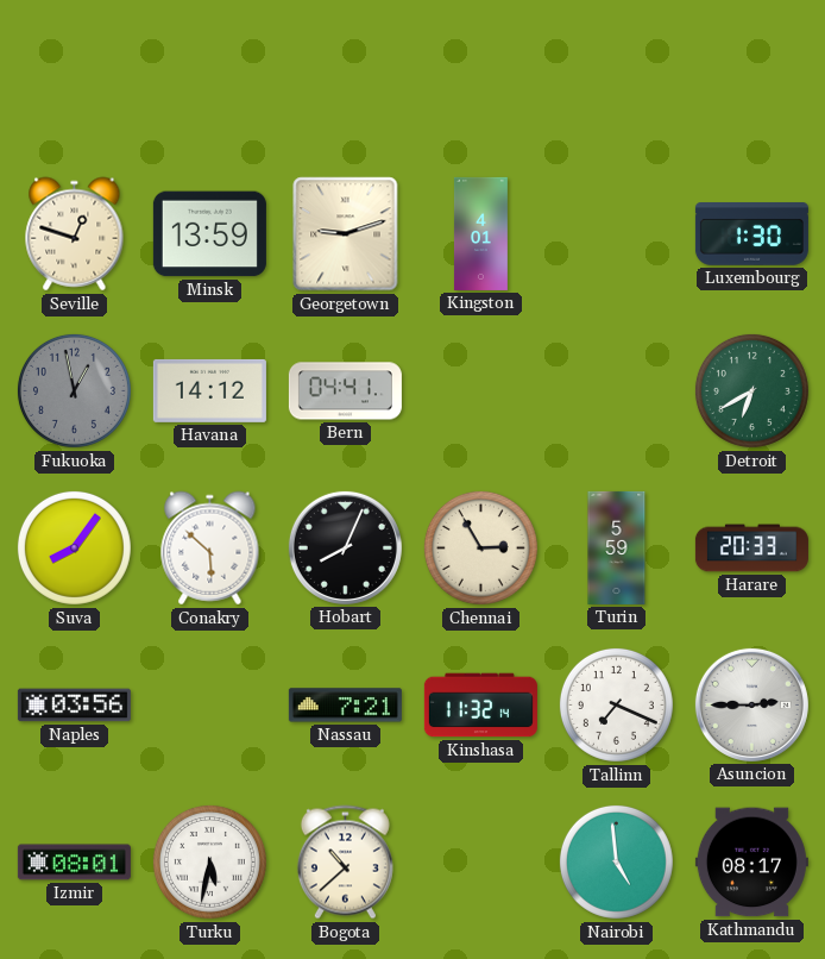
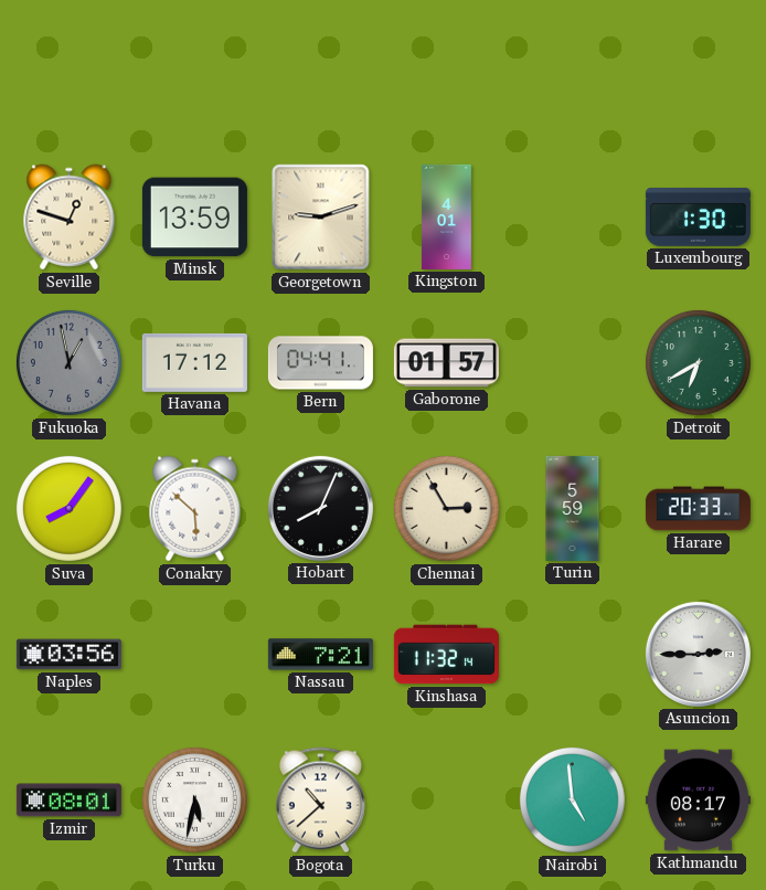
Havana: 14:12 -> 17:12
Gaborone: none -> 01:57
Tallinn: 7:19 -> none
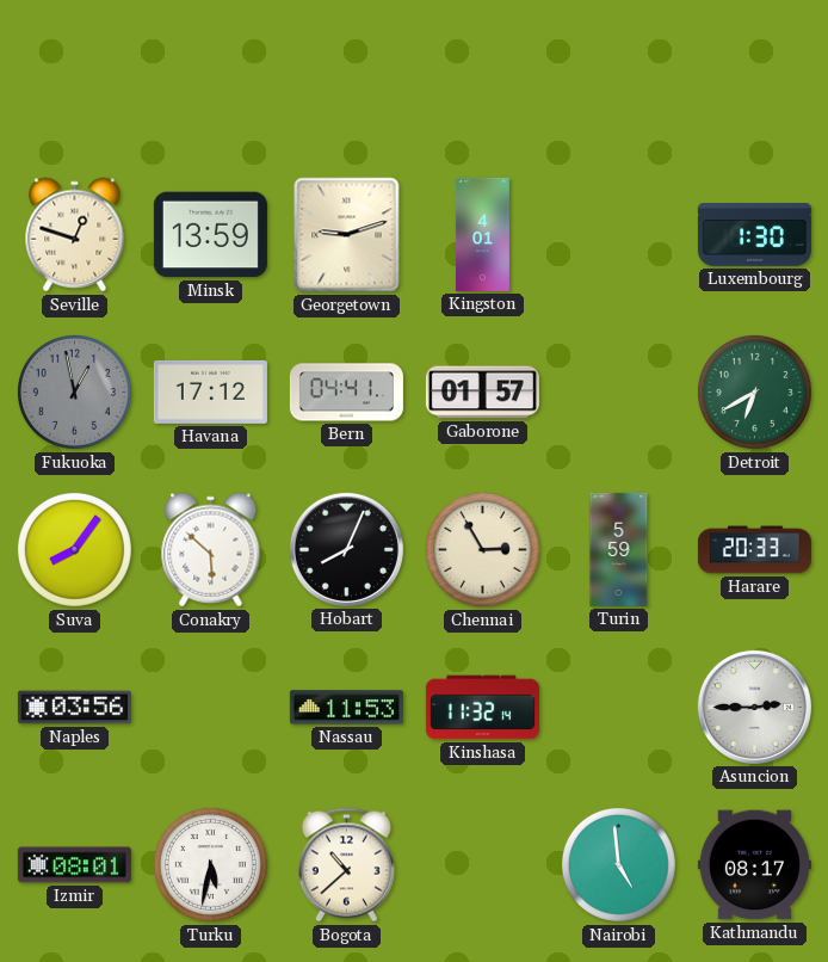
Nassau: 7:21 -> 11:53
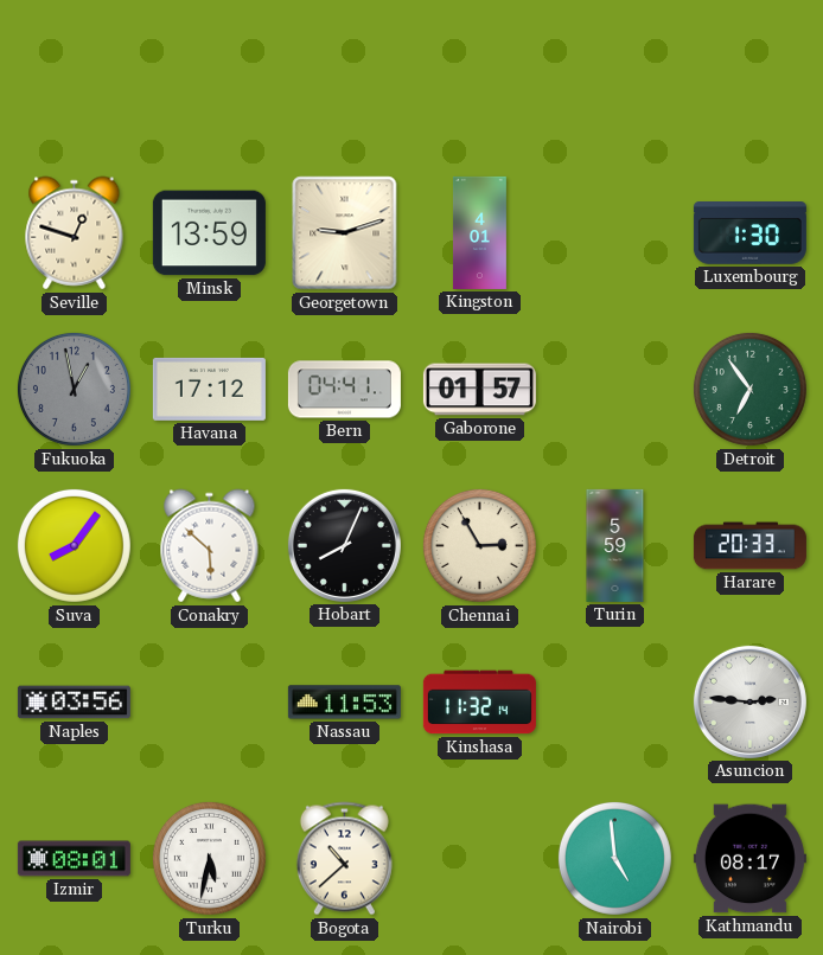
Detroit: 6:40 -> 6:54
Asuncion: 2:45 -> 2:46
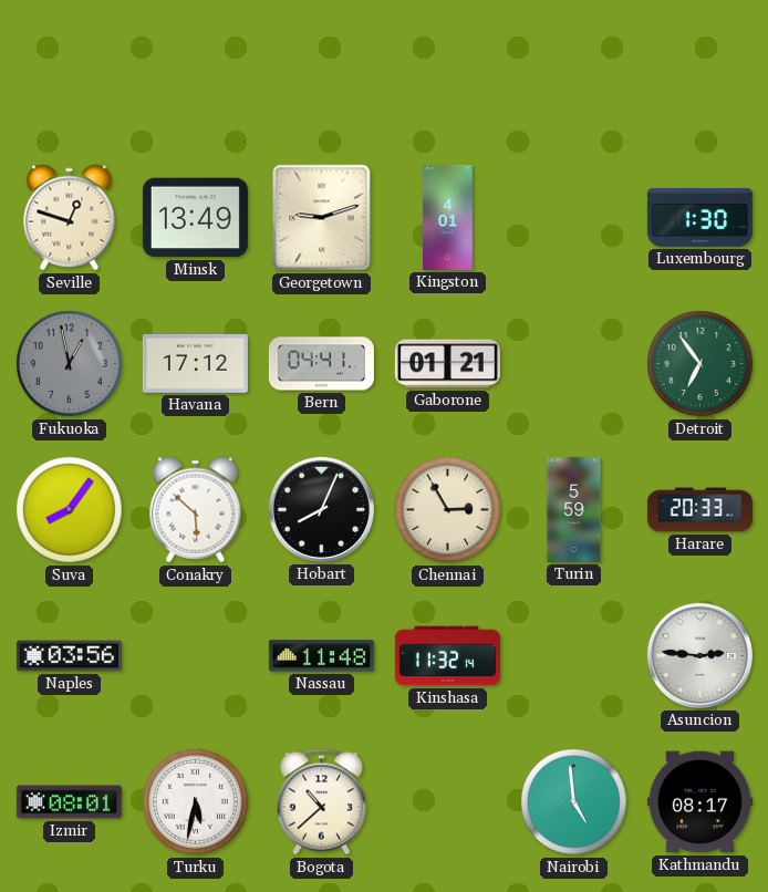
Minsk: 13:59 -> 13:49
Gaborone: 01:57 -> 01:21
Nassau: 11:53 -> 11:48
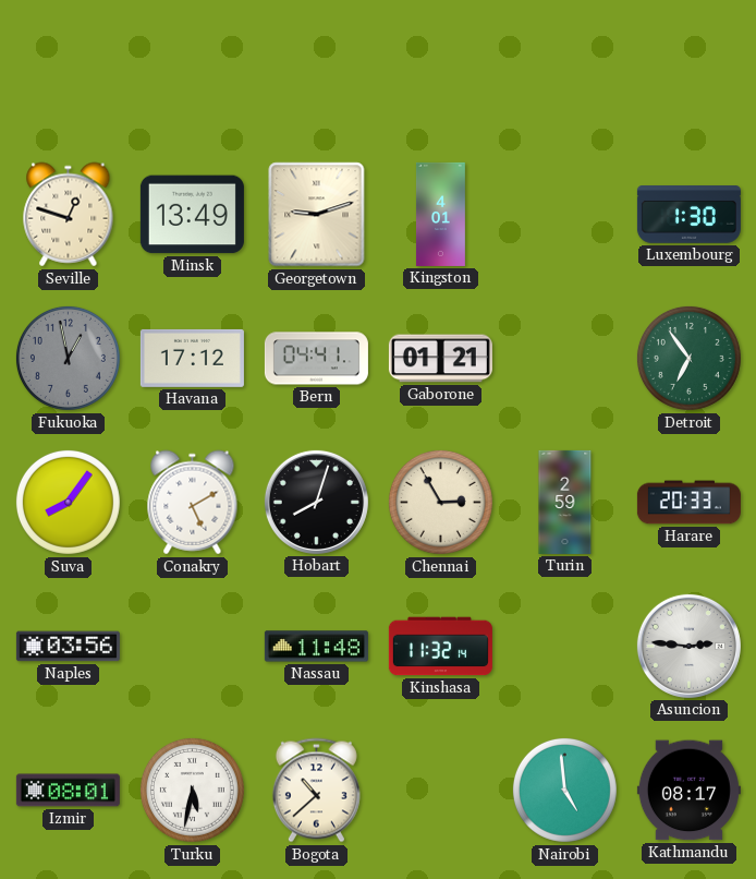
Conakry: 5:52 -> 5:10
Hobart: 8:04 -> 8:03
Turin: 5:59 -> 2:59
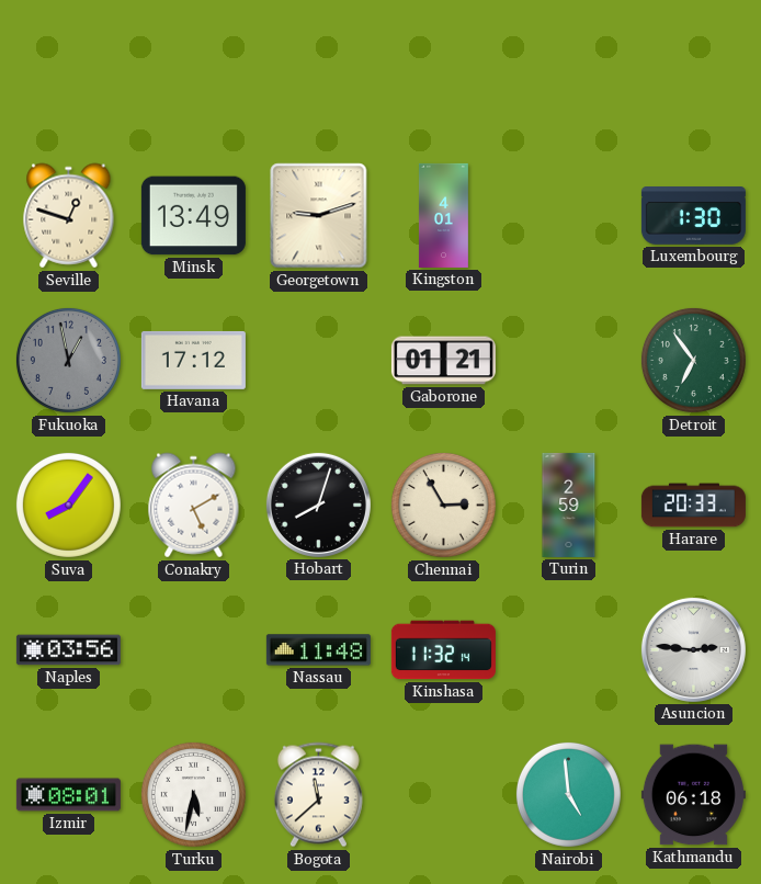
Bern: 04:41 -> none
Bogota: 10:38 -> 11:38
Kathmandu: 08:17 -> 06:18
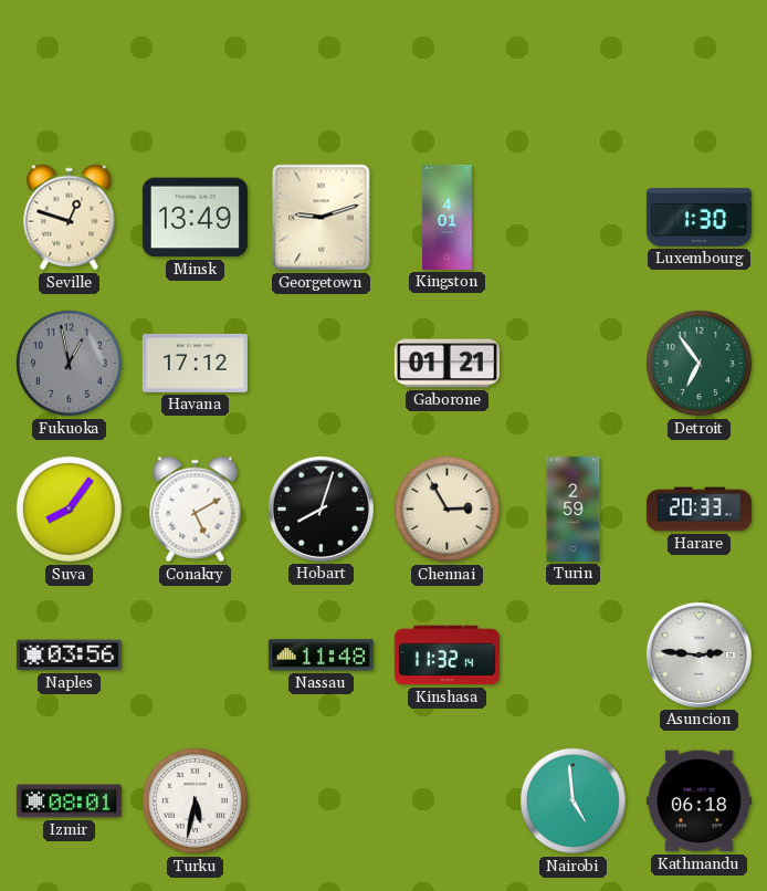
Bogota: 11:38 -> none
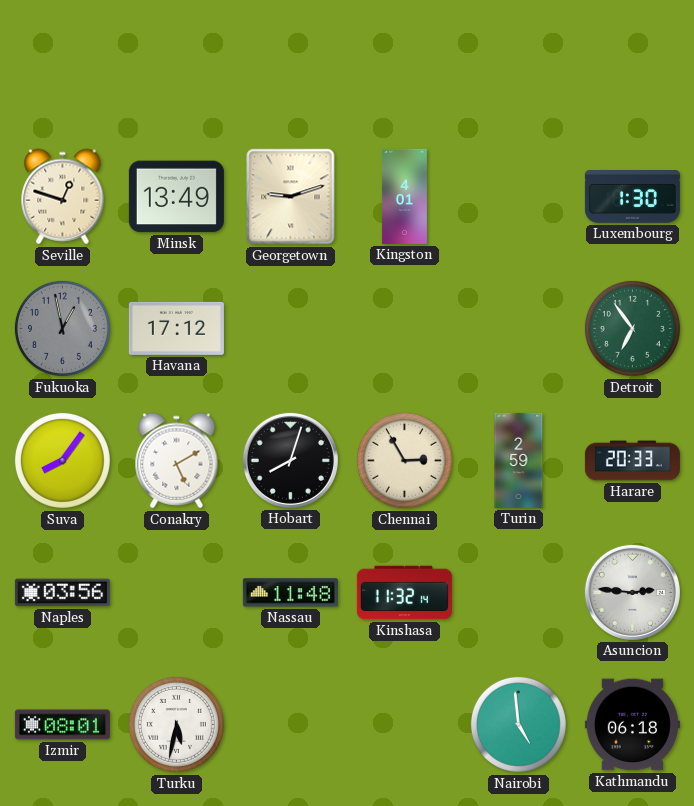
Gaborone: 01:21 -> none
